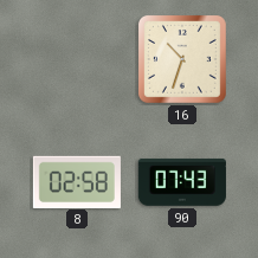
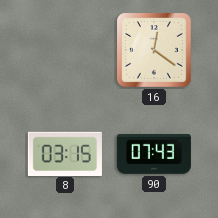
16: 10:33 -> 12:21
8: 02:58 -> 03:15
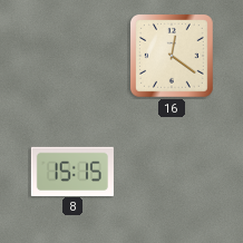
8: 03:15 -> 15:15
90: 07:43 -> none
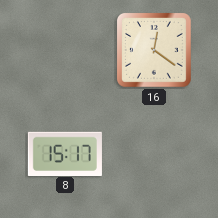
8: 15:15 -> 15:17
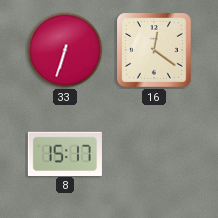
33: none -> 6:33
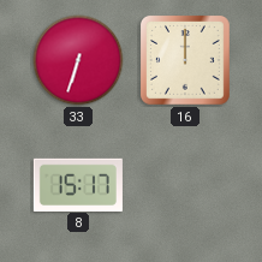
16: 12:21 -> 12:00
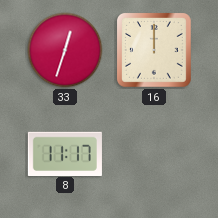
33: 6:33 -> 12:33
8: 15:17 -> 11:17
